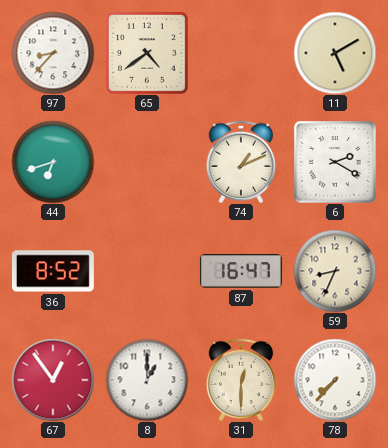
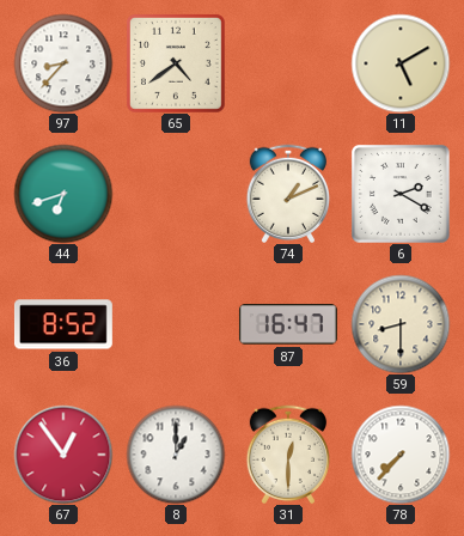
59: 8:34 -> 8:30
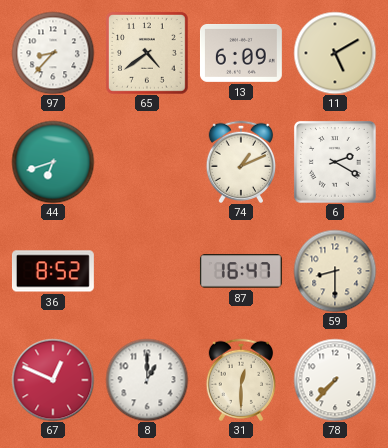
13: none -> 6:09
67: 12:54 -> 12:49
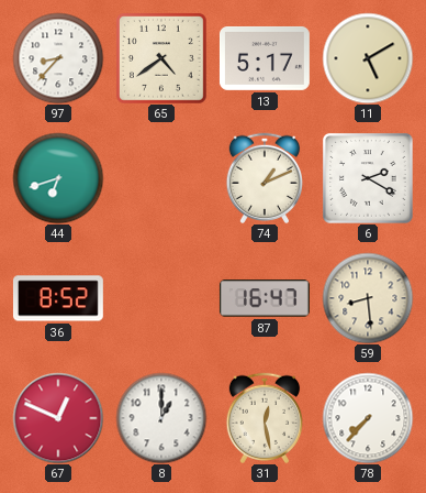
13: 6:09 -> 5:17
59: 8:30 -> 8:29
31: 12:30 -> 12:28
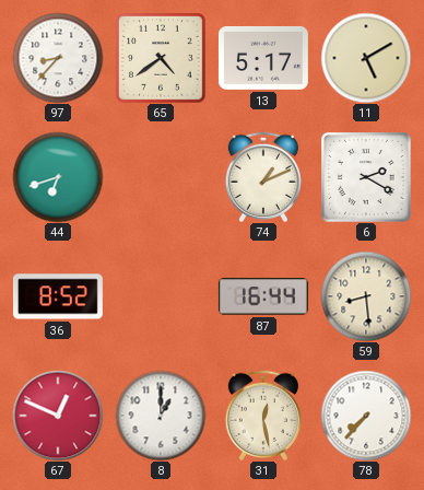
87: 16:47 -> 16:44
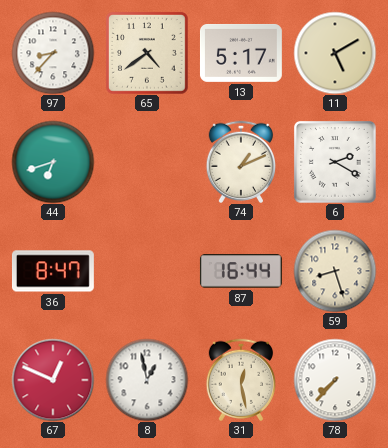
36: 8:52 -> 8:47
59: 8:29 -> 8:27
8: 1:00 -> 12:58
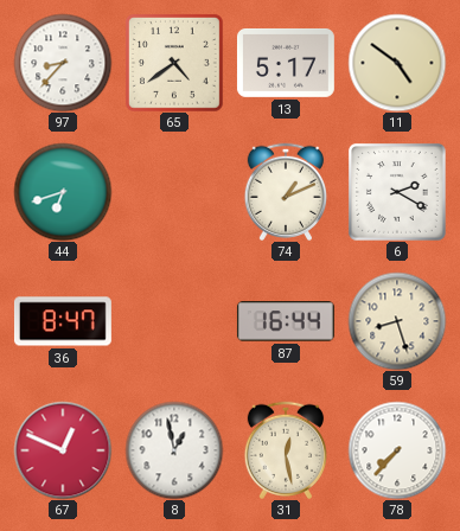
11: 5:10 -> 4:51
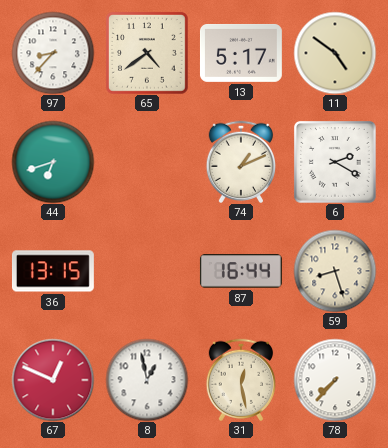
36: 8:47 -> 13:15
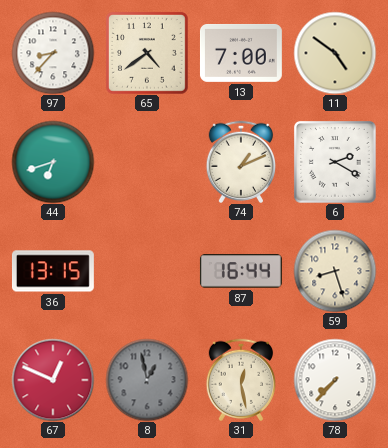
13: 5:17 -> 7:00
8 dial: white -> grey
